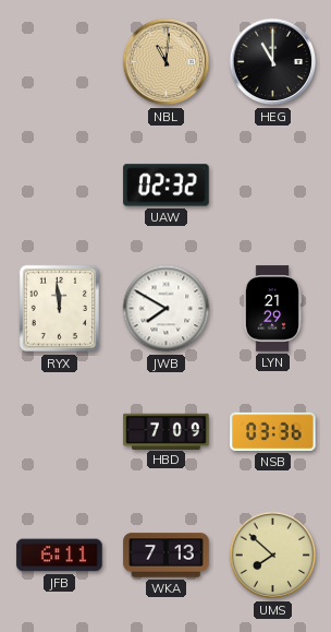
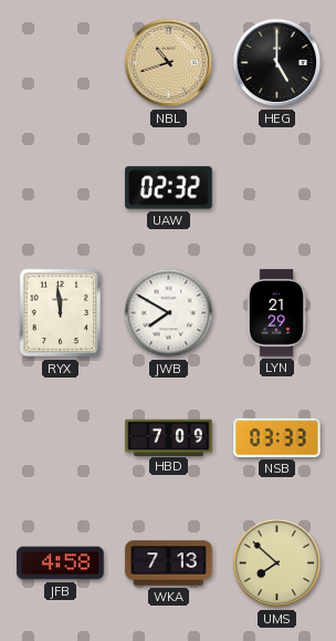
NBL: 11:01 -> 10:42
HEG: 11:00 -> 5:00
NSB: 03:36 -> 03:33
JFB: 6:11 -> 4:58
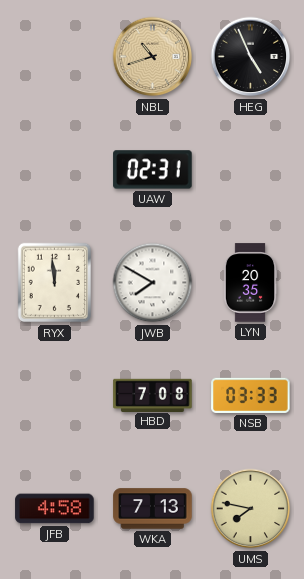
HEG: 5:00 -> 4:56
UAW: 02:32 -> 02:31
LYN: 21:29 -> 20:35
HBD: 7:09 -> 7:08
UMS: 7:52 -> 7:47
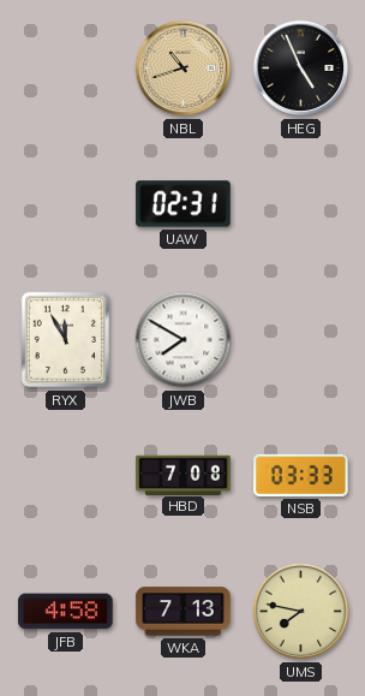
RYX: 11:59 -> 11:55
LYN: 20:35 -> none
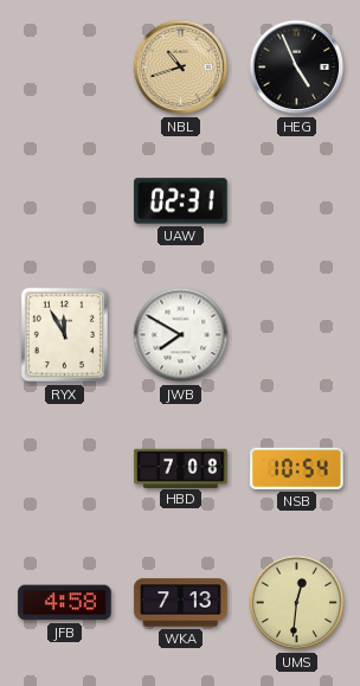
NSB: 03:33 -> 10:54
UMS: 7:47 -> 12:31
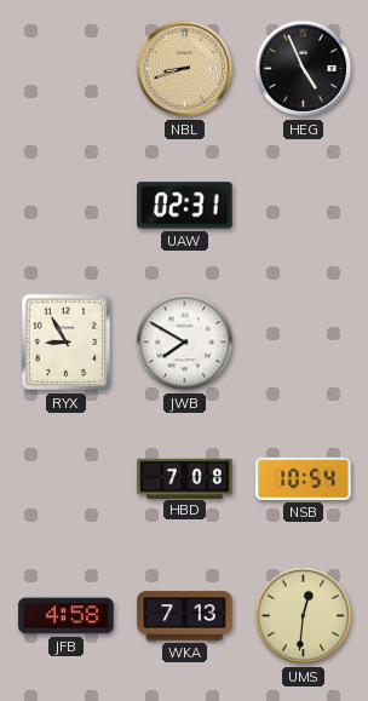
NBL: 10:42 -> 8:42
RYX: 11:55 -> 8:55
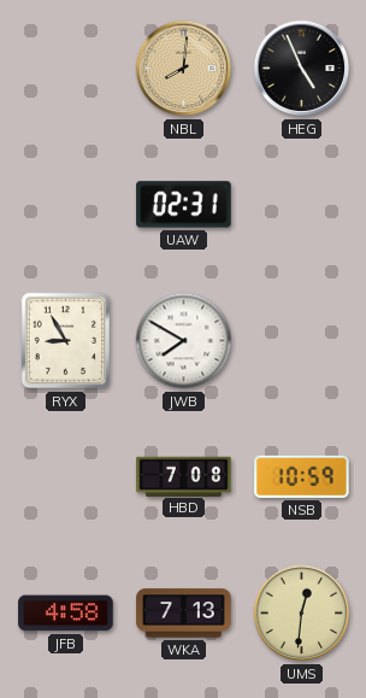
NBL: 8:42 -> 8:01
NSB: 10:54 -> 10:59
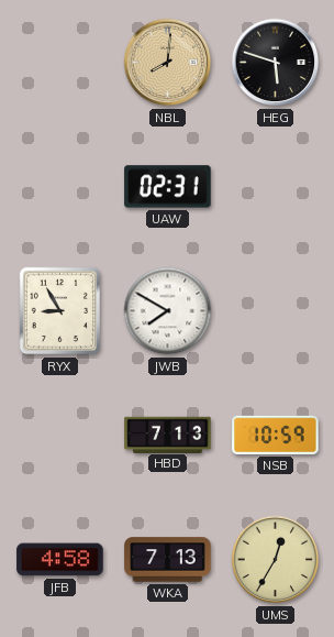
HEG: 4:56 -> 5:48
HBD: 7:08 -> 7:13
UMS: 12:31 -> 12:35
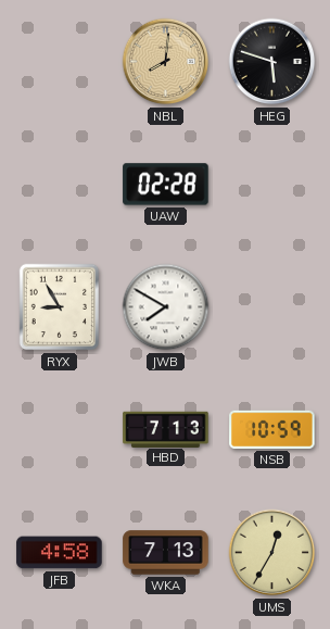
UAW: 02:31 -> 02:28
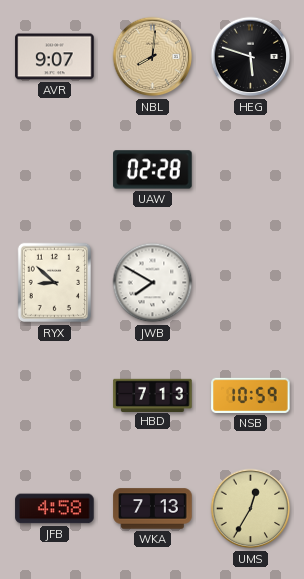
AVR: none -> 9:07
RYX: 8:55 -> 8:52
